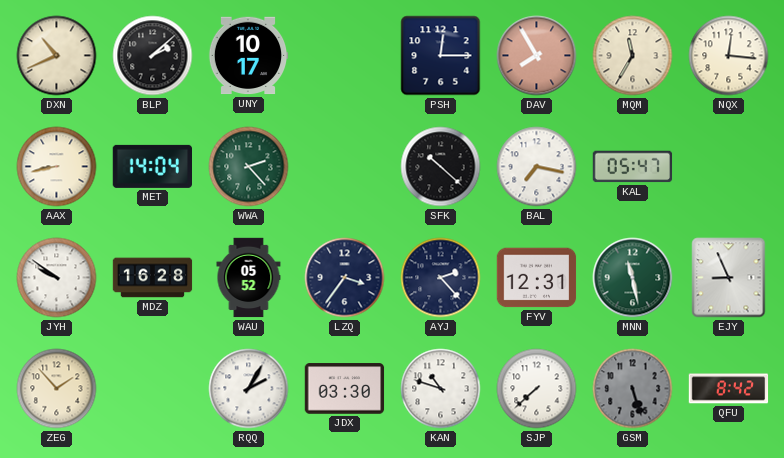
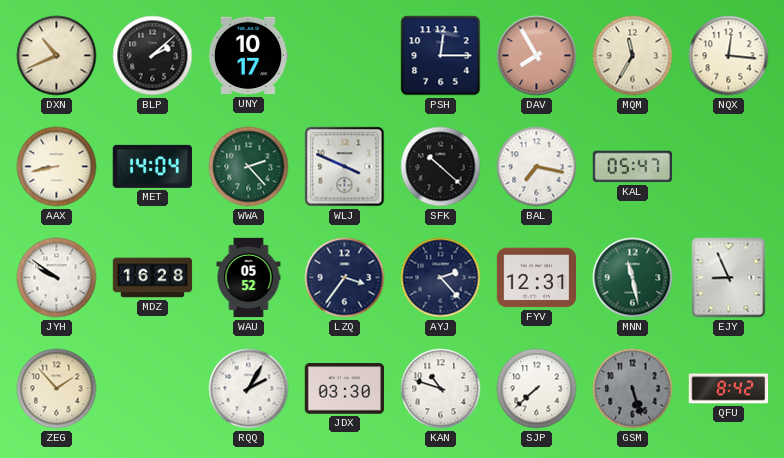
WLJ: none -> 3:49
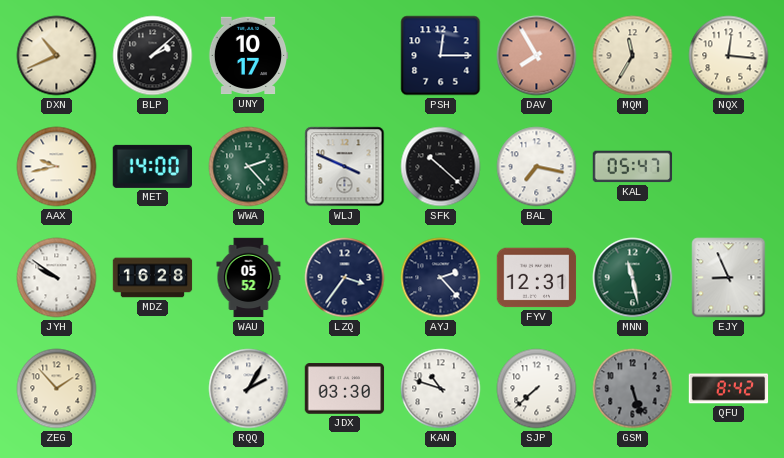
AAX: 8:43 -> 9:43
MET: 14:04 -> 14:00
